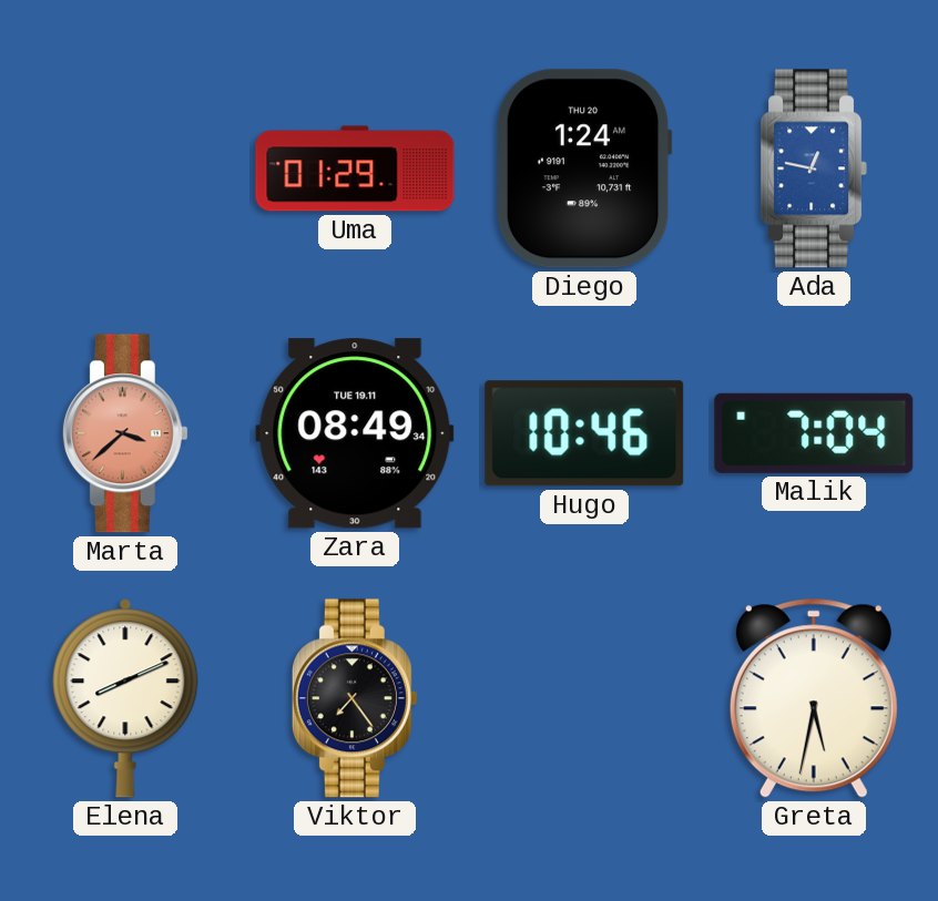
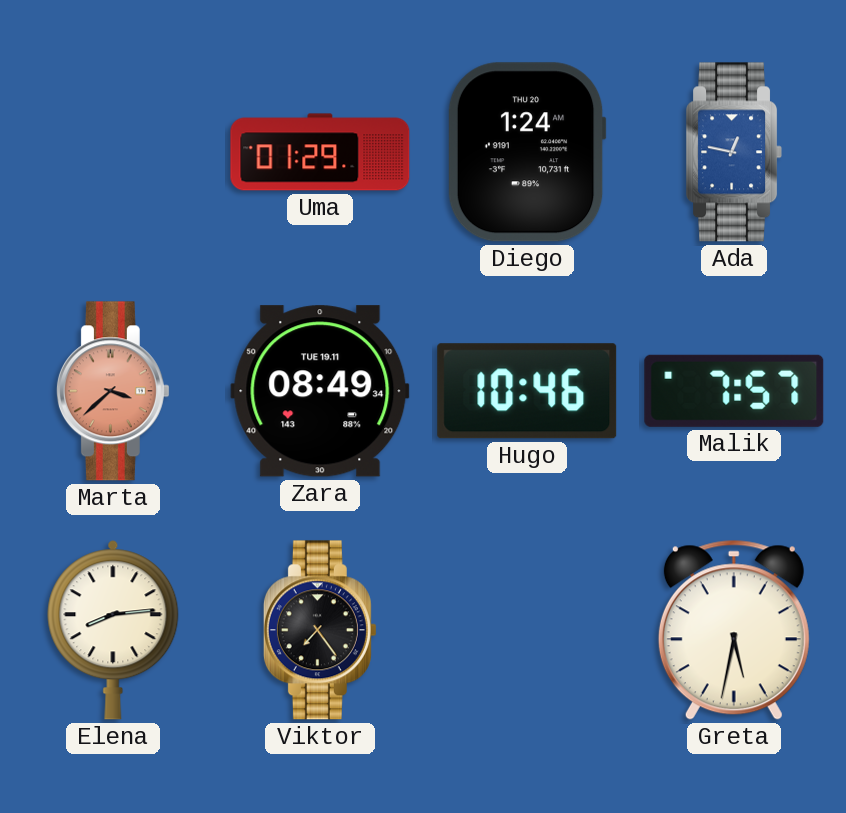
Malik: 7:04 -> 7:57
Elena: 8:11 -> 8:14
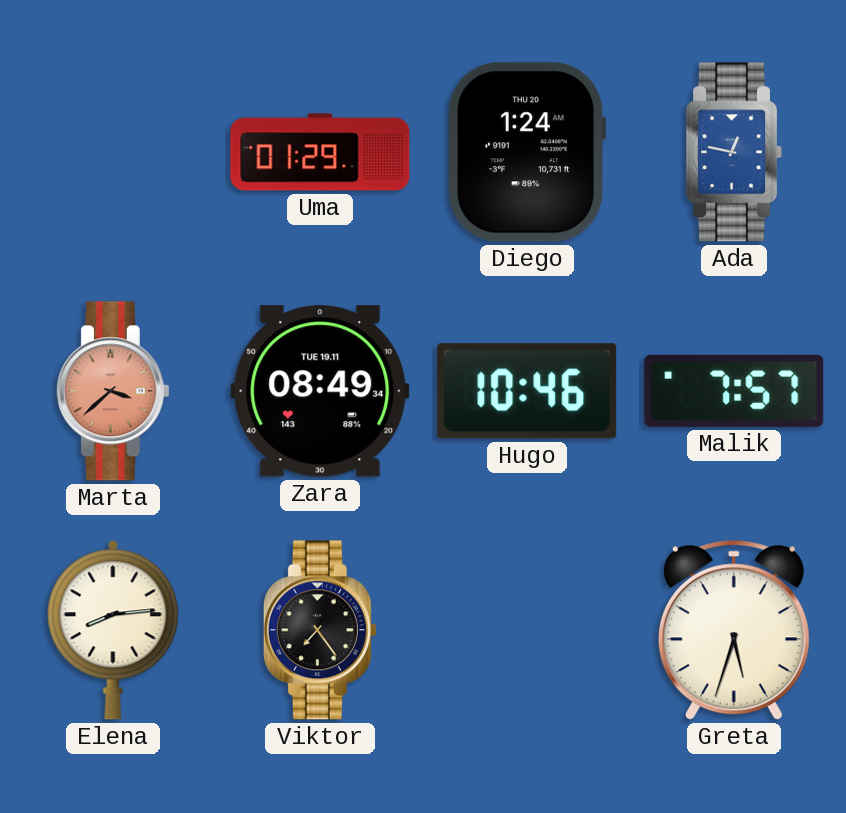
Greta: 5:32 -> 5:33
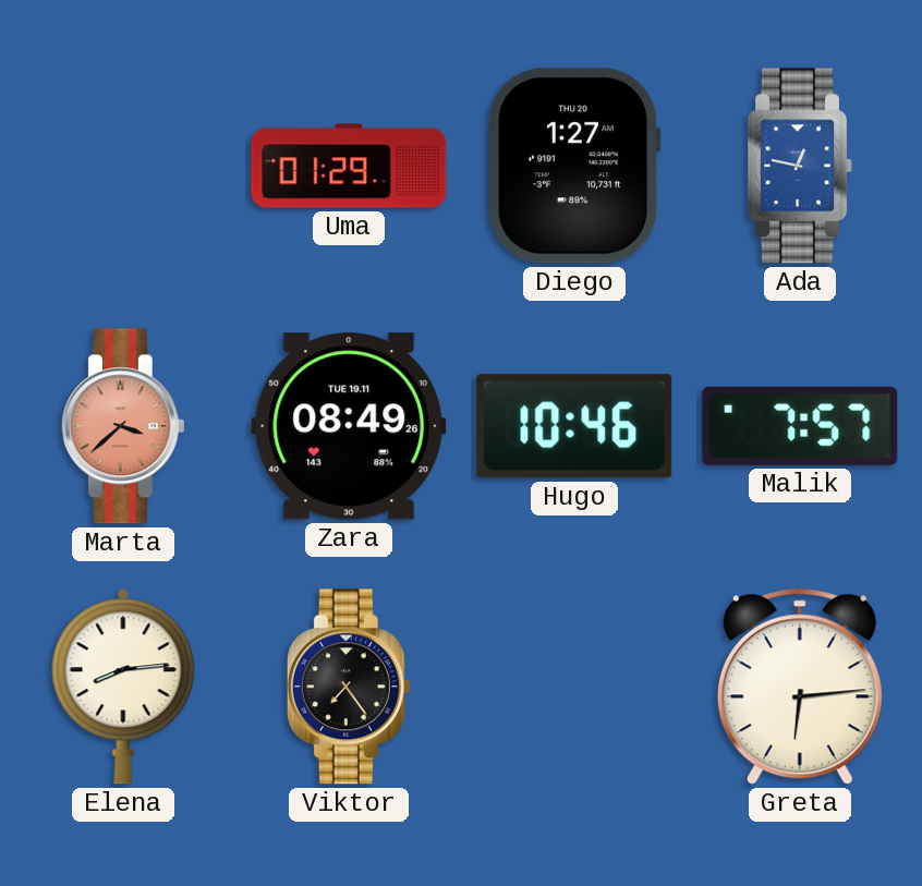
Diego: 1:24 -> 1:27
Zara: 08:49:34 -> 08:49:26
Greta: 5:33 -> 6:14
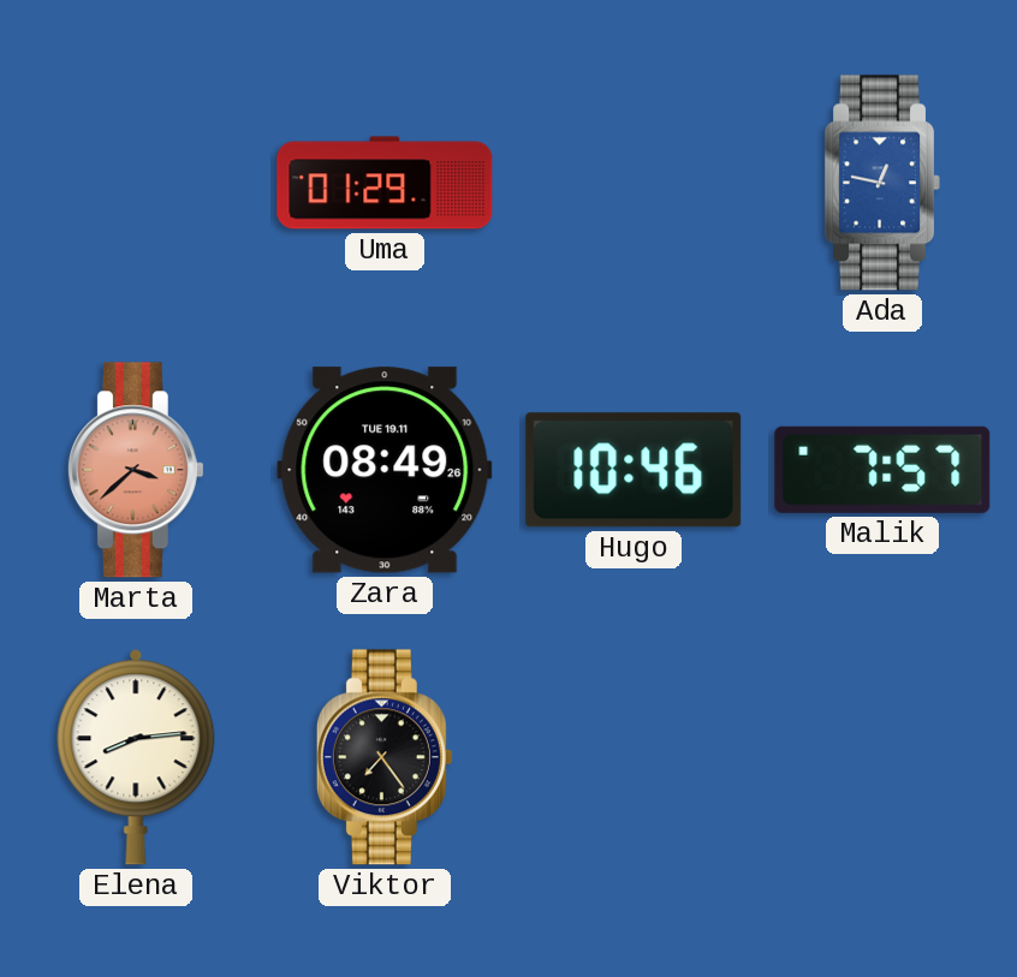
Diego: 1:27 -> none
Greta: 6:14 -> none
